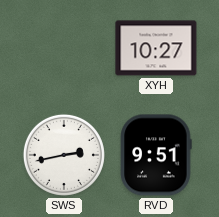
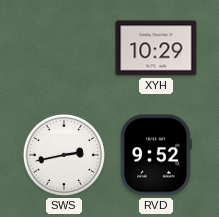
XYH: 10:27 -> 10:29
RVD: 9:51 -> 9:52
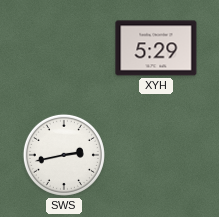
XYH: 10:29 -> 5:29
RVD: 9:52 -> none
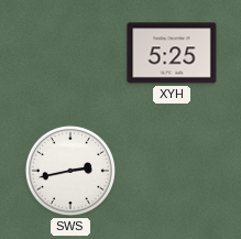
XYH: 5:29 -> 5:25
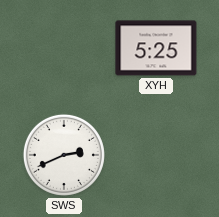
SWS: 2:43 -> 2:41
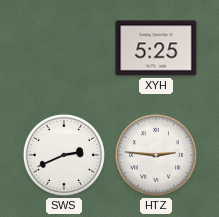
HTZ: none -> 2:46
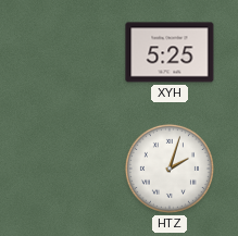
SWS: 2:41 -> none
HTZ: 2:46 -> 2:03
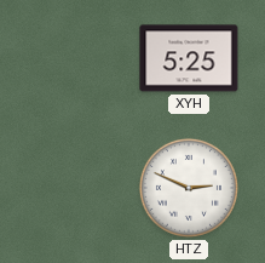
HTZ: 2:03 -> 2:49
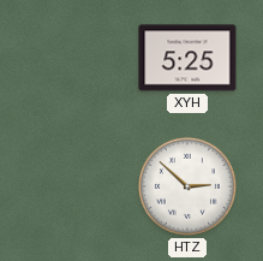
HTZ: 2:49 -> 2:52
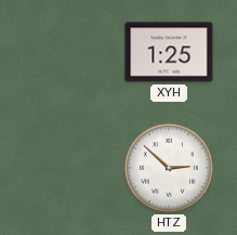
XYH: 5:25 -> 1:25
